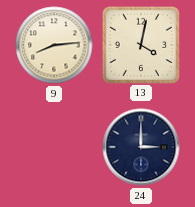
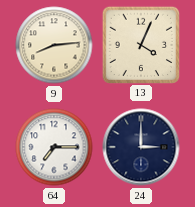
13: 4:02 -> 4:04
64: none -> 7:15
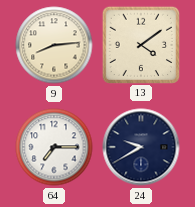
13: 4:04 -> 4:09
24: 3:00 -> 9:40
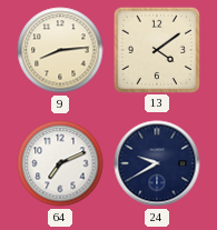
64: 7:15 -> 7:11
